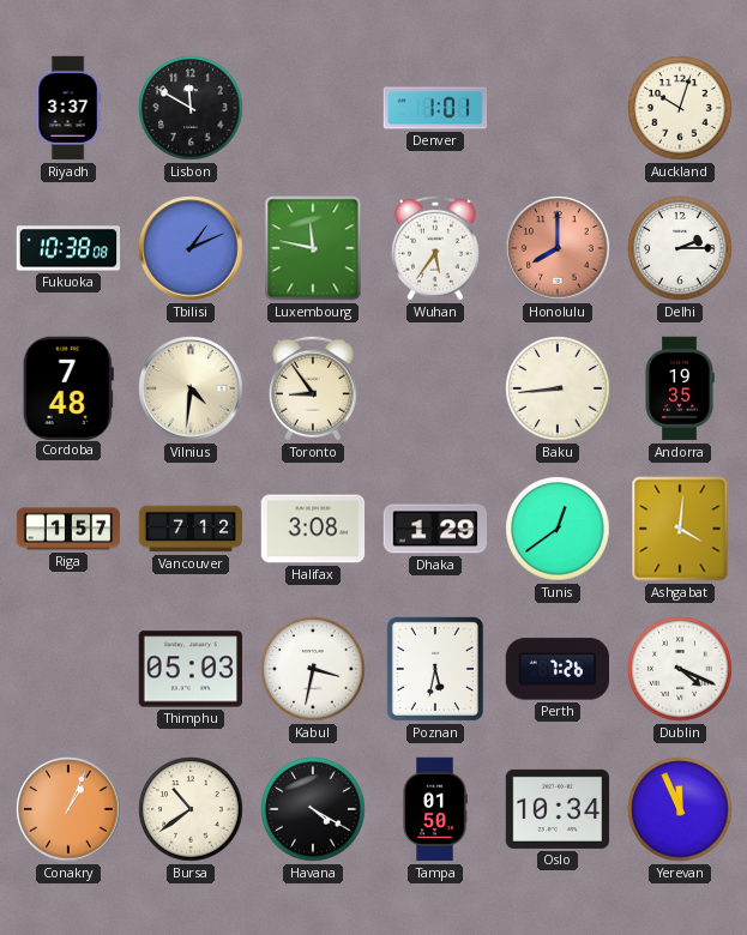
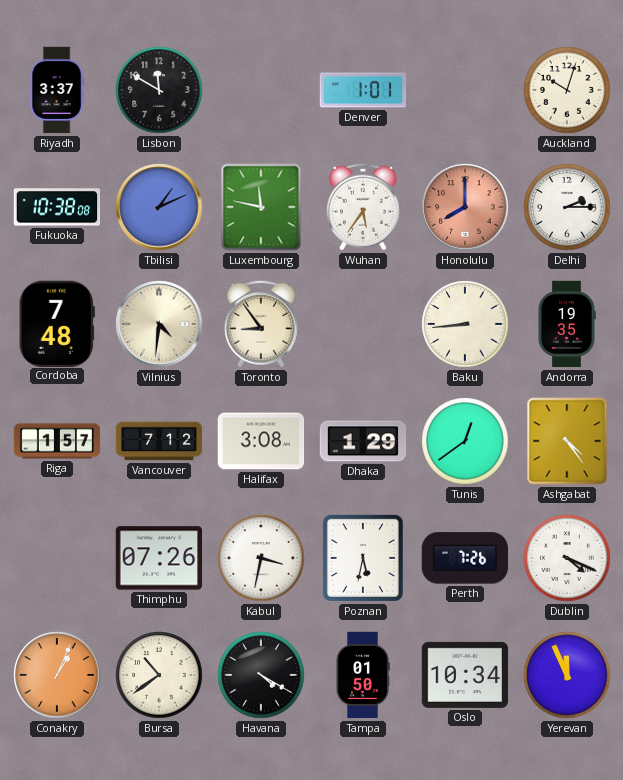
Ashgabat: 4:01 -> 4:24
Thimphu: 05:03 -> 07:26
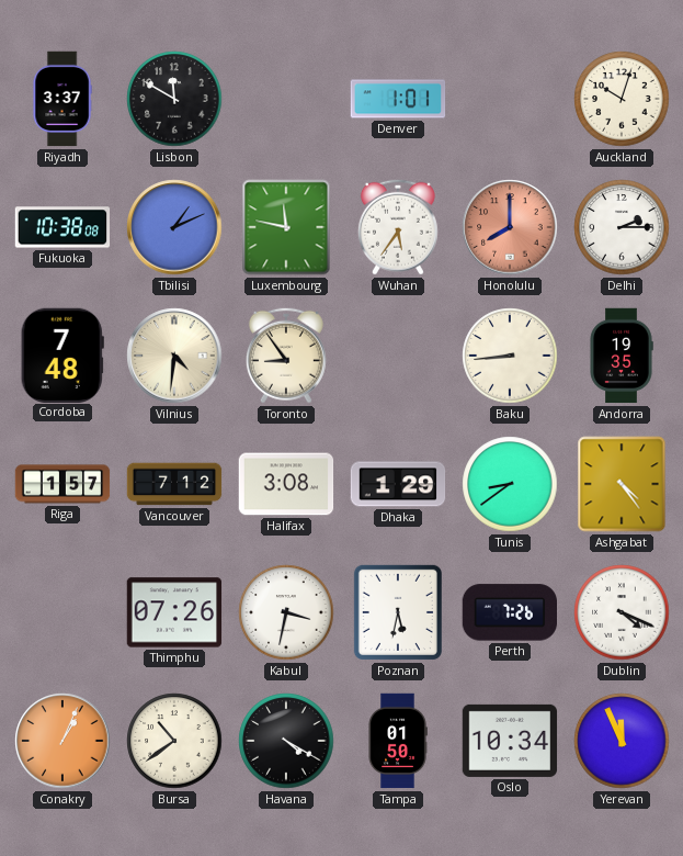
Tunis: 12:39 -> 8:39
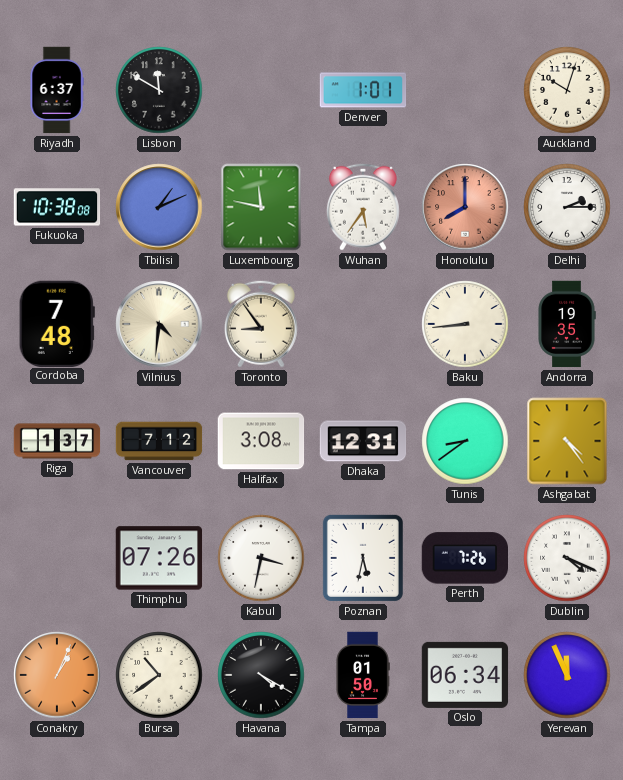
Riyadh: 3:37 -> 6:37
Riga: 1:57 -> 1:37
Dhaka: 1:29 -> 12:31
Oslo: 10:34 -> 06:34
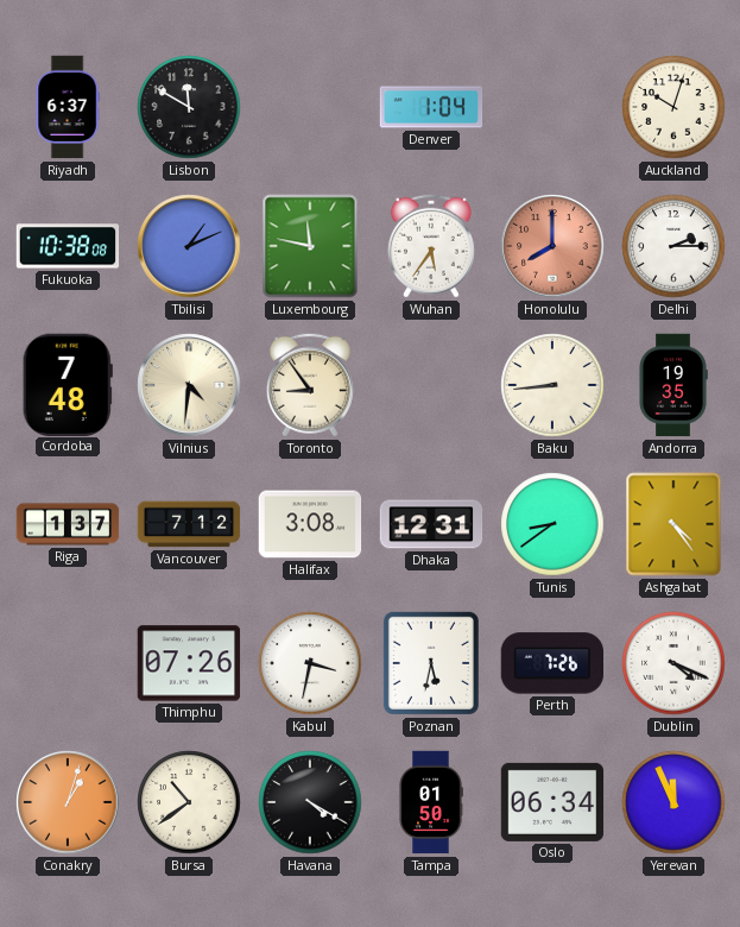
Denver: 1:01 -> 1:04
Conakry: 1:04 -> 1:03
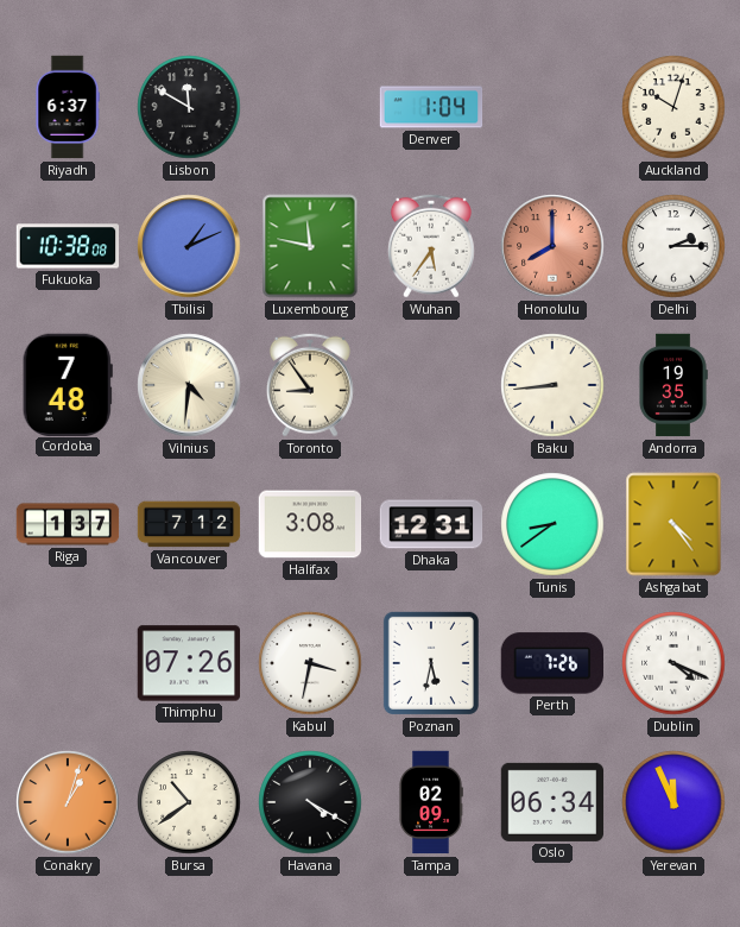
Tampa: 01:50 -> 02:09
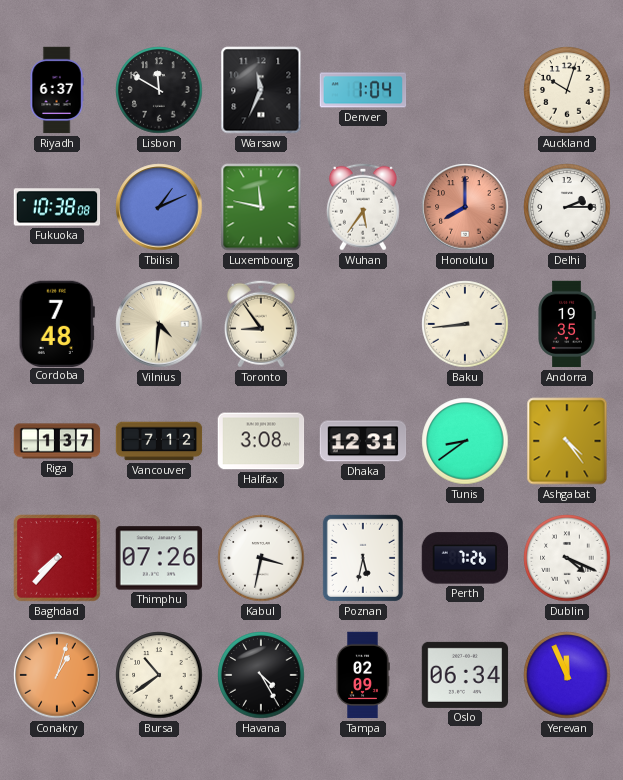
Warsaw: none -> 11:34
Baghdad: none -> 7:37
Havana: 4:20 -> 4:25
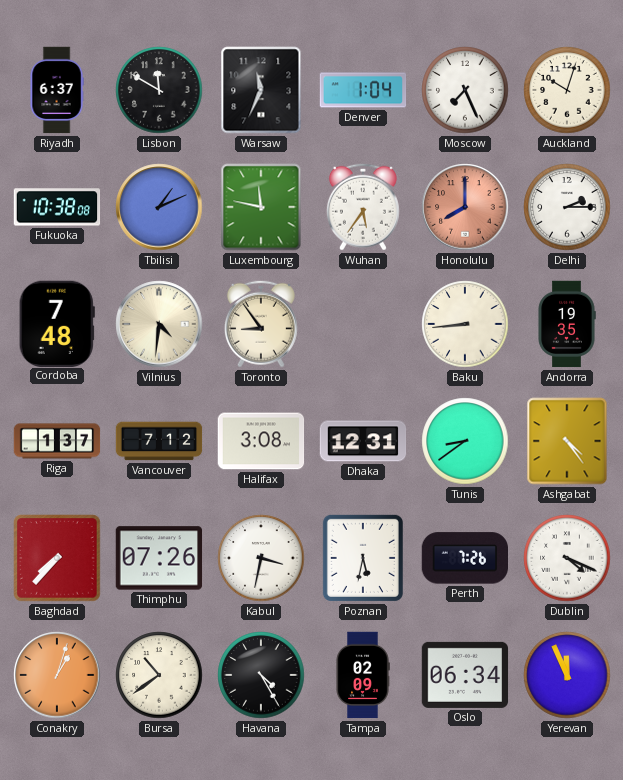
Moscow: none -> 7:26
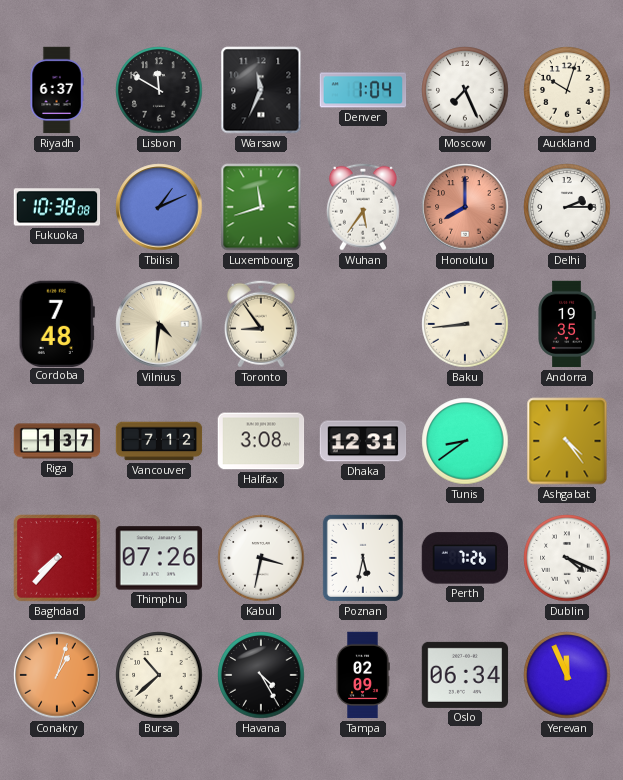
Luxembourg: 11:47 -> 11:42
Bursa: 10:39 -> 10:38
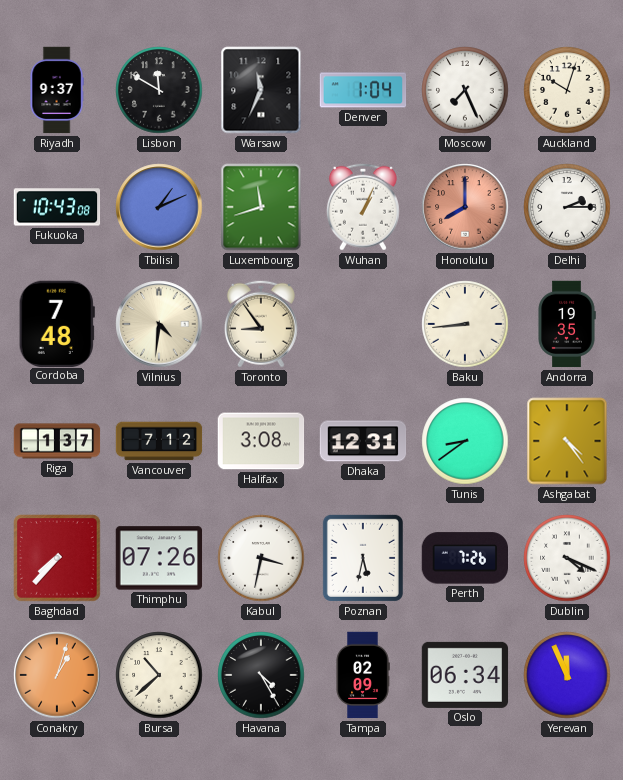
Riyadh: 6:37 -> 9:37
Fukuoka: 10:38 -> 10:43
Wuhan: 5:36 -> 1:04
